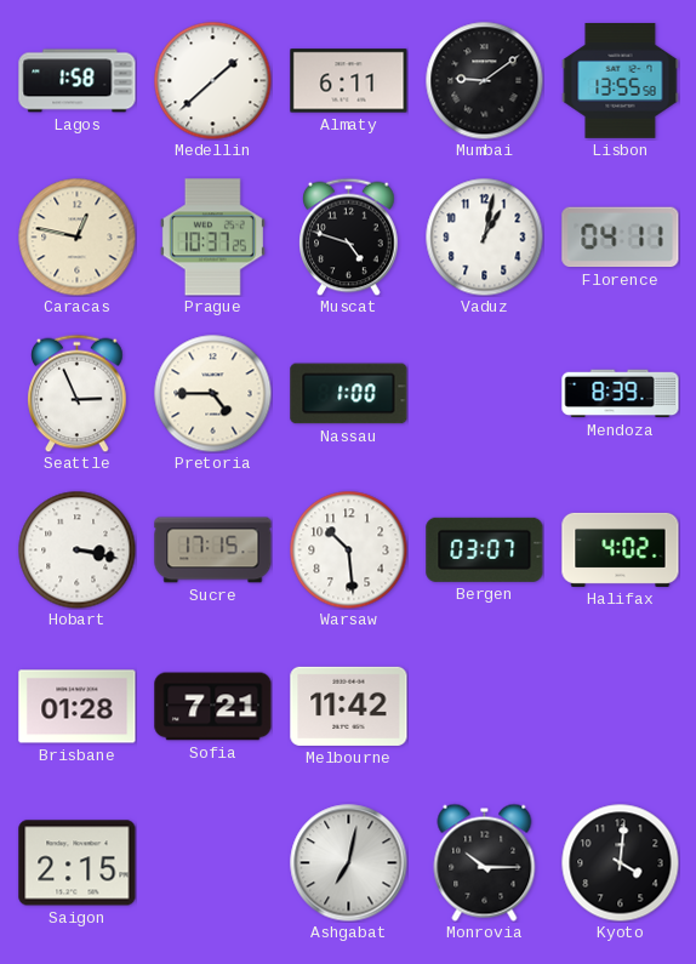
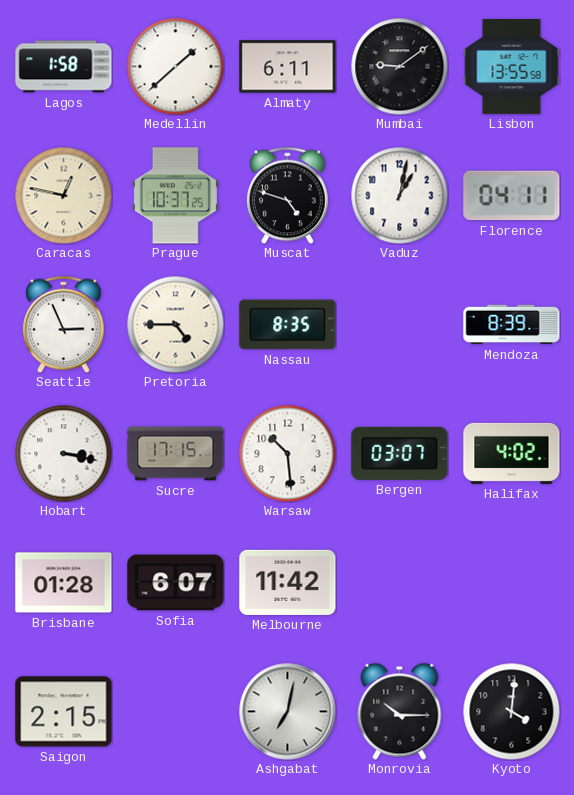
Nassau: 1:00 -> 8:35
Sofia: 7:21 -> 6:07
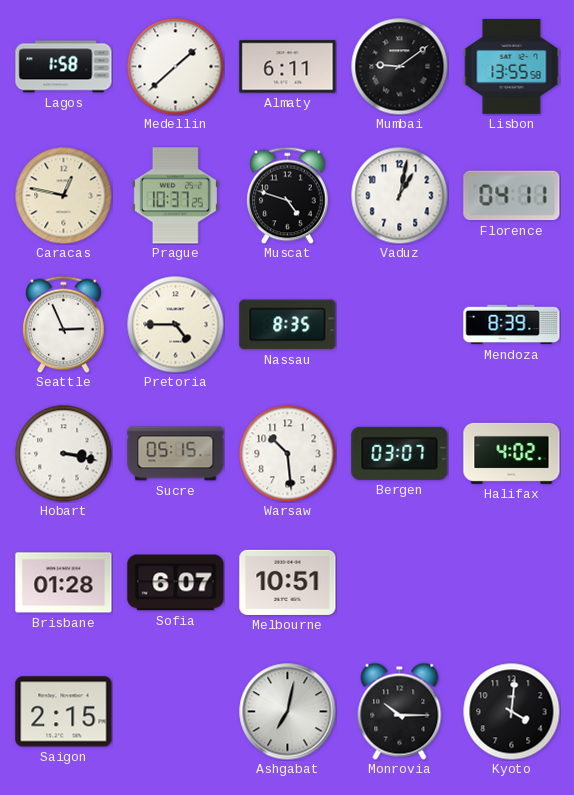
Sucre: 17:15 -> 05:15
Melbourne: 11:42 -> 10:51
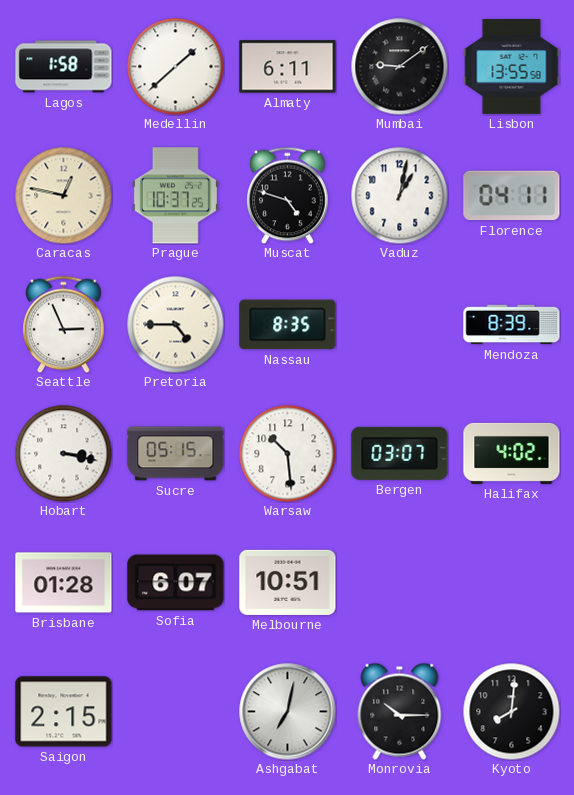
Kyoto: 4:01 -> 8:01
